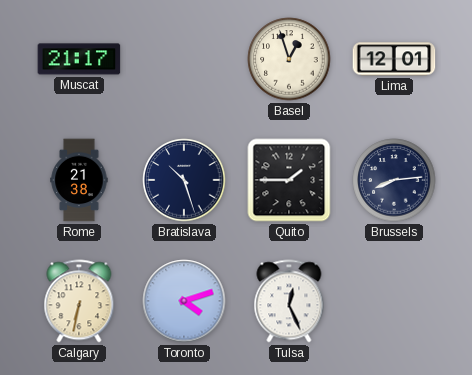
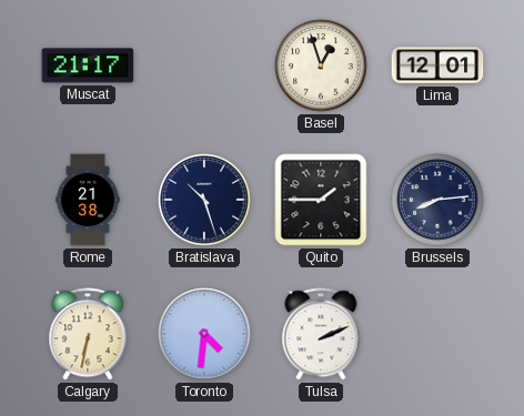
Toronto: 4:12 -> 4:31
Tulsa: 12:26 -> 2:11
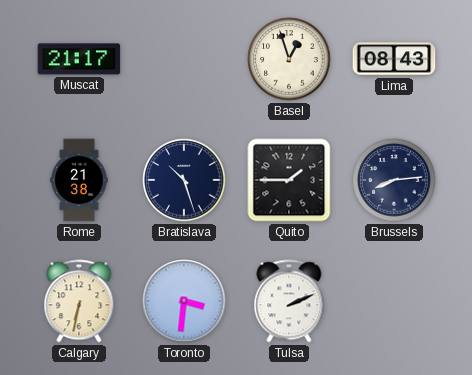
Lima: 12:01 -> 08:43
Toronto: 4:31 -> 3:31
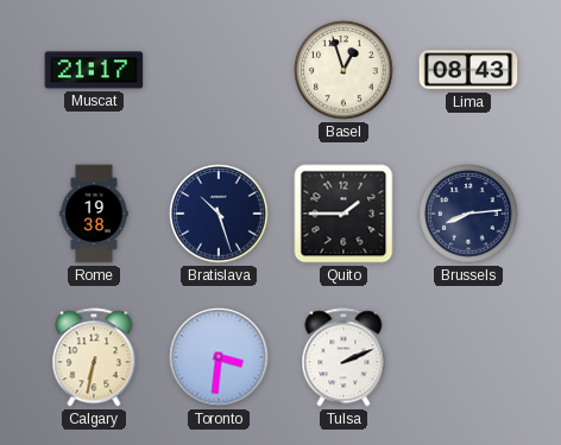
Rome: 21:38 -> 19:38
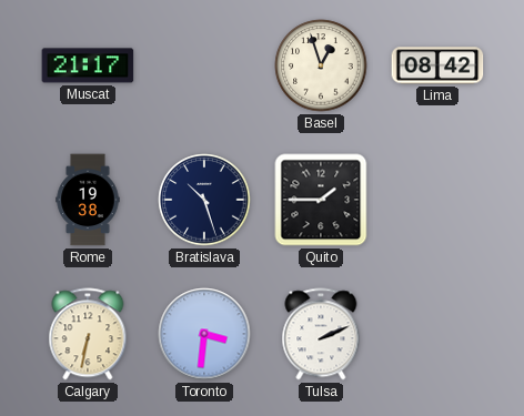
Lima: 08:43 -> 08:42
Brussels: 8:14 -> none
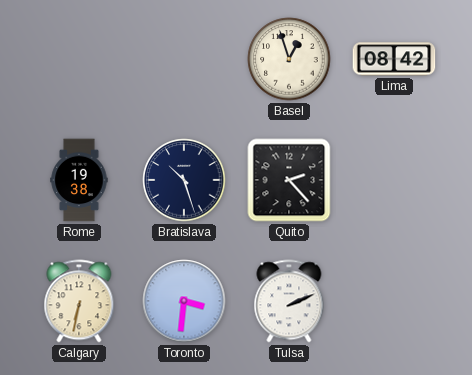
Muscat: 21:17 -> none
Quito: 1:45 -> 2:23
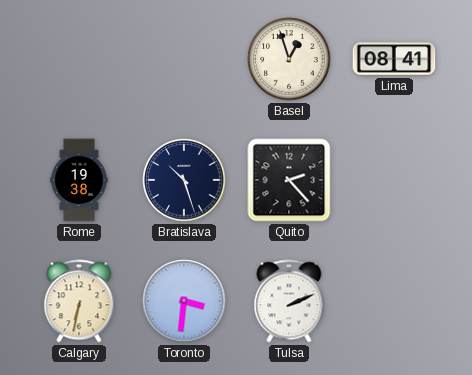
Lima: 08:42 -> 08:41
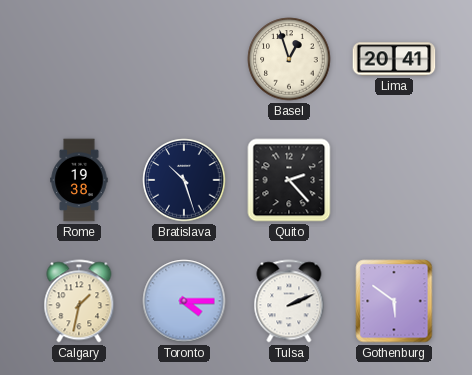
Lima: 08:41 -> 20:41
Calgary: 6:32 -> 1:32
Toronto: 3:31 -> 4:15
Gothenburg: none -> 5:51
